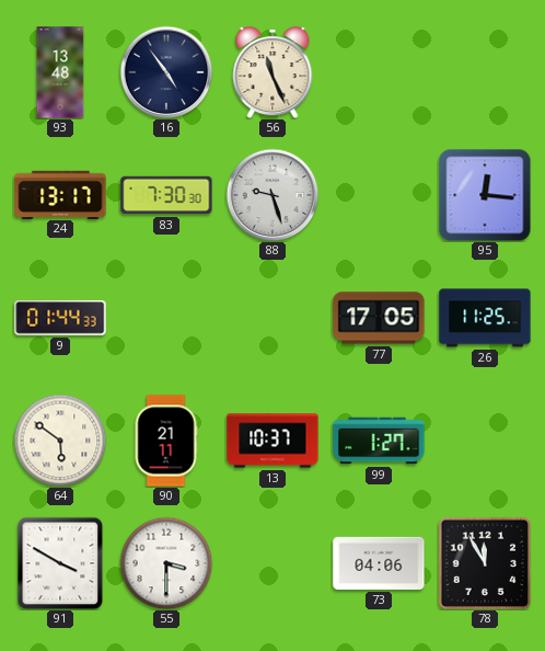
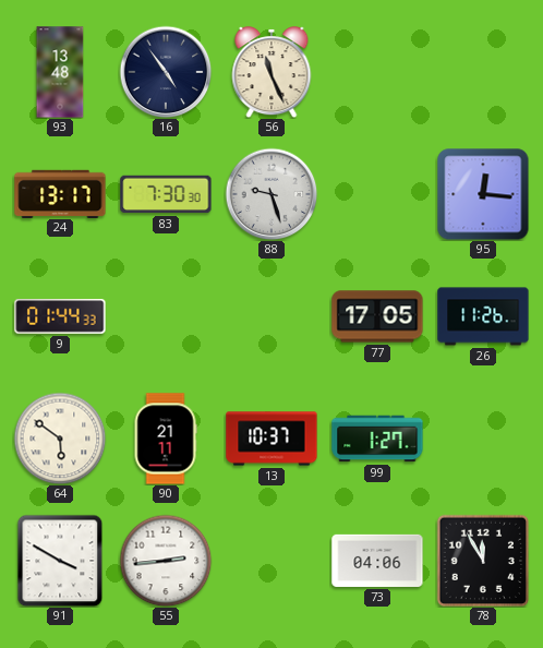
26: 11:25 -> 11:26
55: 3:30 -> 2:44
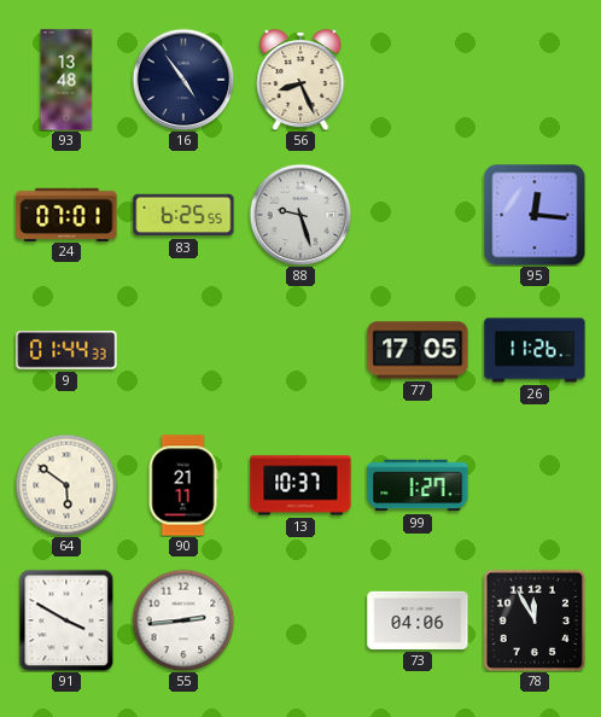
56: 11:26 -> 8:26
24: 13:17 -> 07:01
83: 7:30 -> 6:25
